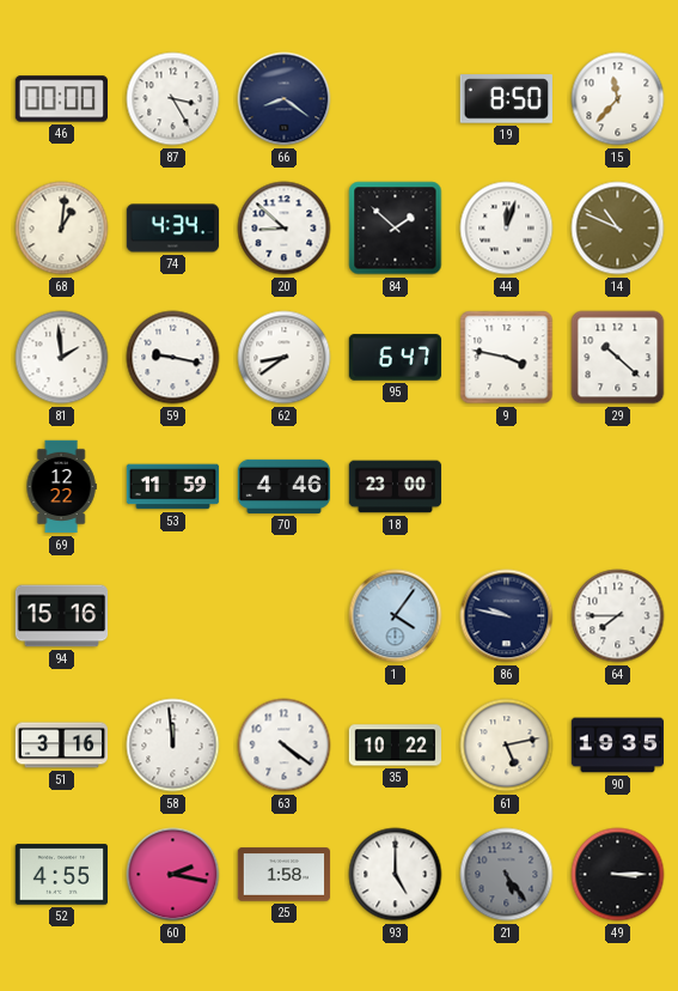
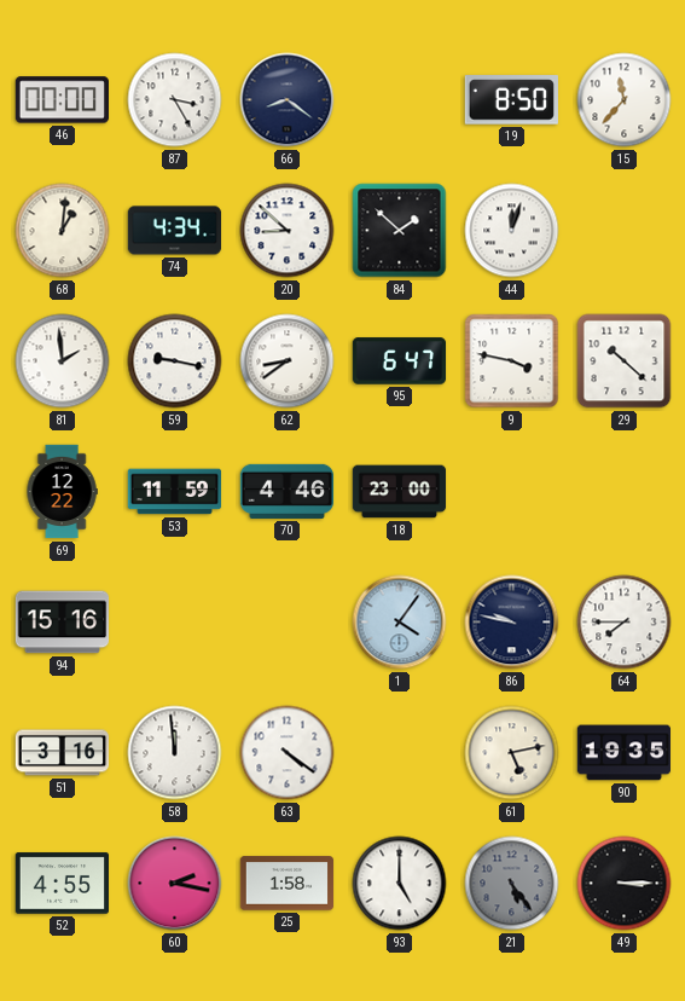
14: 10:49 -> none
35: 10:22 -> none
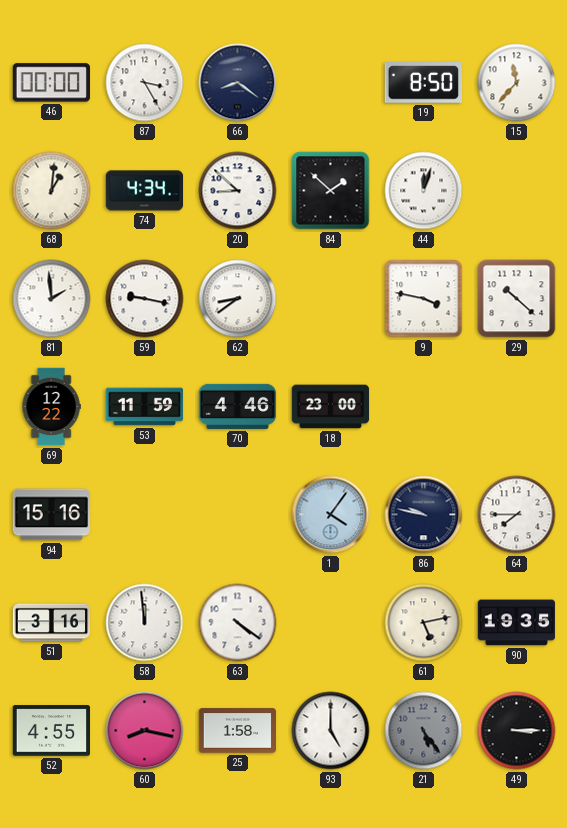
95: 6:47 -> none
60: 2:17 -> 8:17
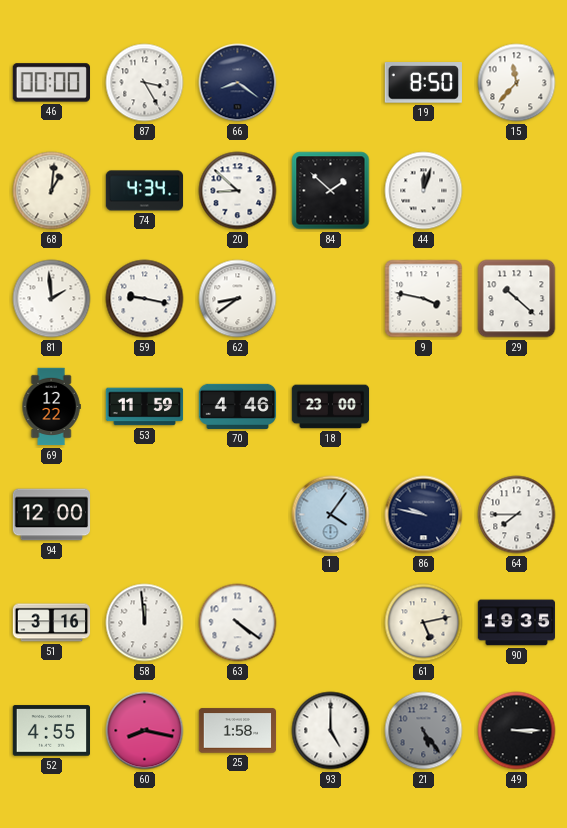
94: 15:16 -> 12:00
